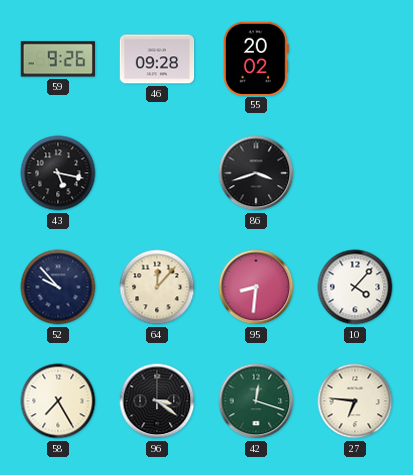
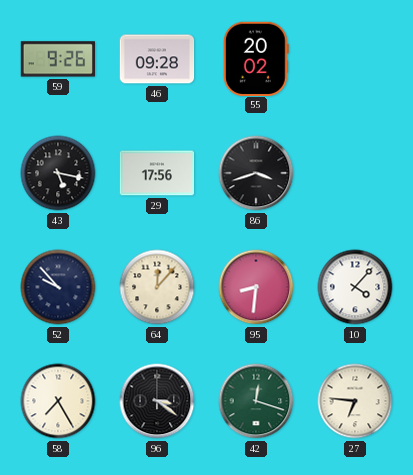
29: none -> 17:56
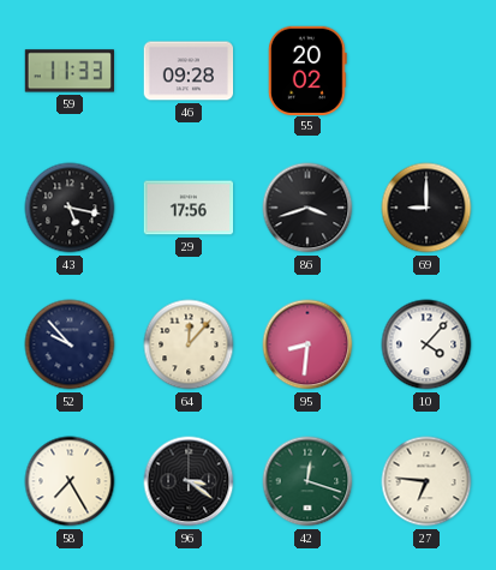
59: 9:26 -> 11:33
69: none -> 9:00
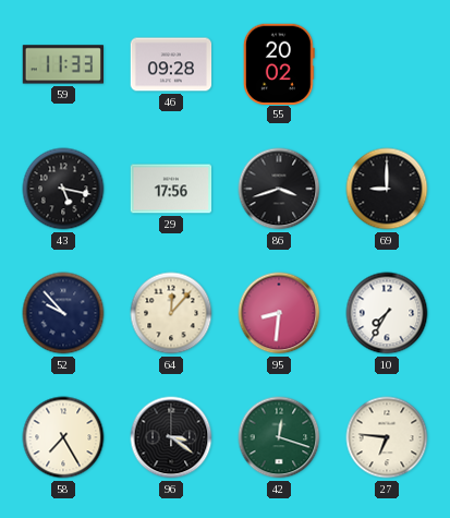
10: 4:07 -> 7:35
